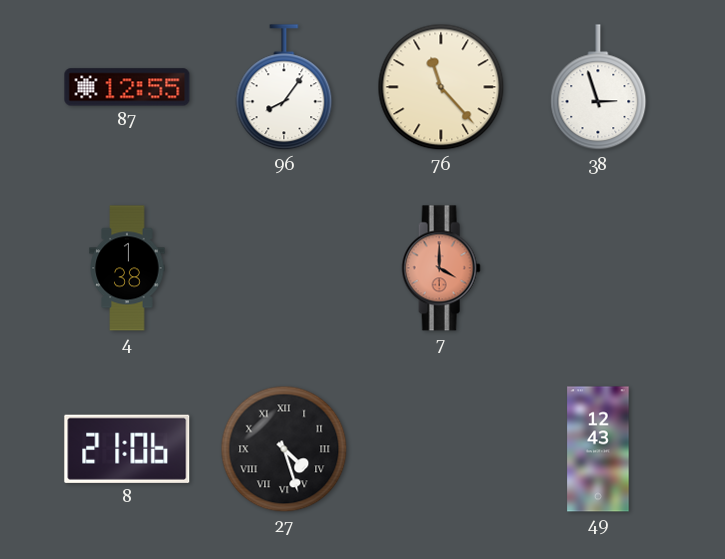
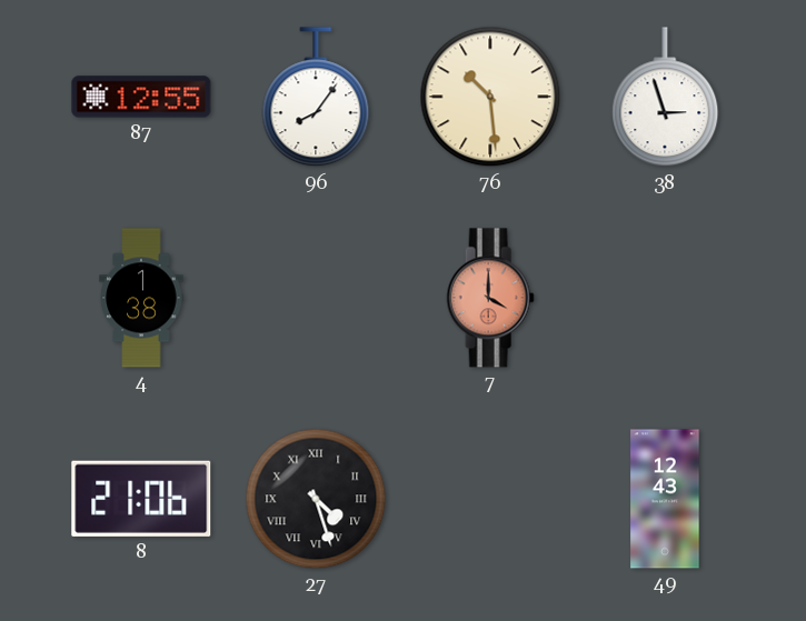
76: 11:23 -> 10:29
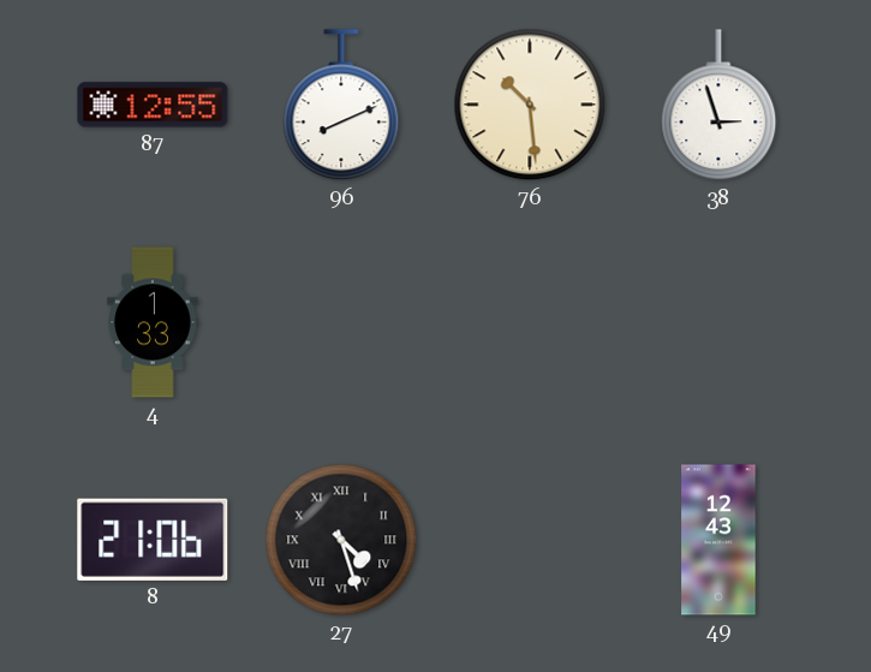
96: 8:06 -> 8:11
4: 1:38 -> 1:33
7: 4:00 -> none
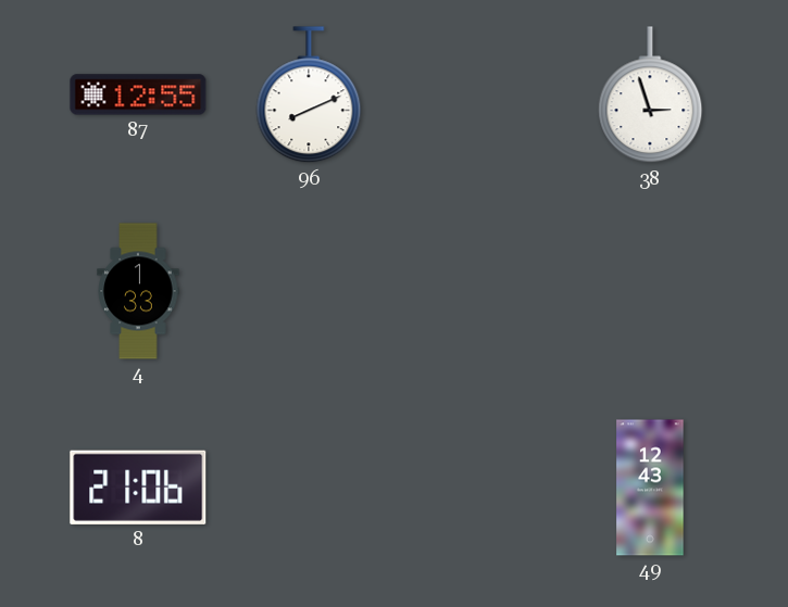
76: 10:29 -> none
27: 4:27 -> none
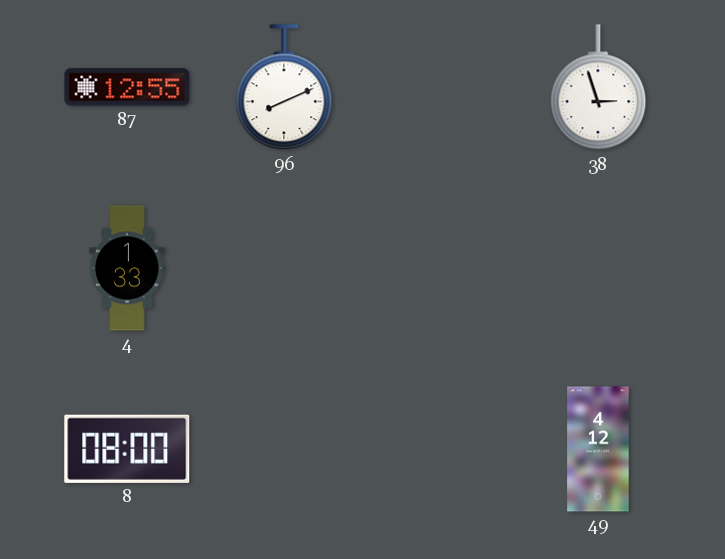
8: 21:06 -> 08:00
49: 12:43 -> 4:12
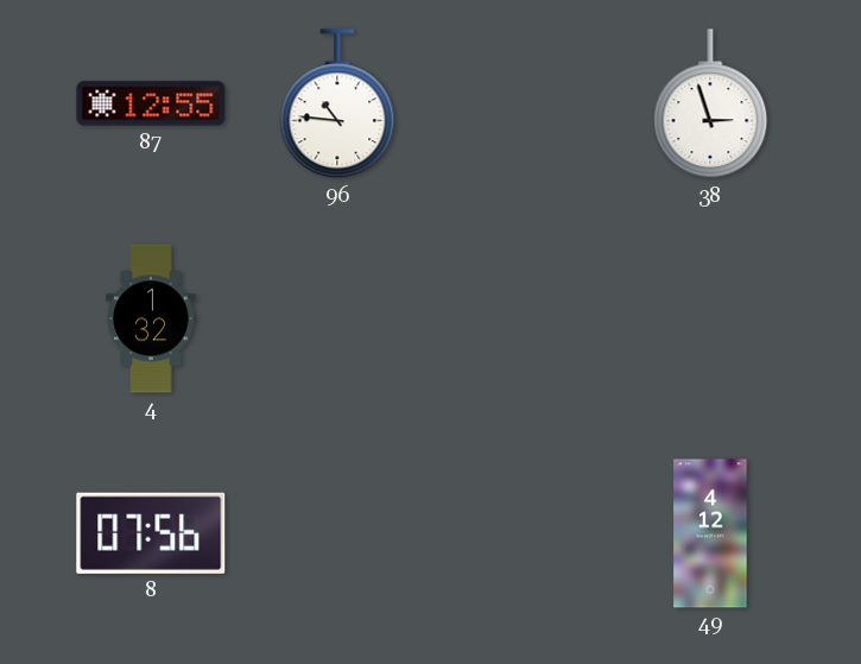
96: 8:11 -> 10:46
4: 1:33 -> 1:32
8: 08:00 -> 07:56
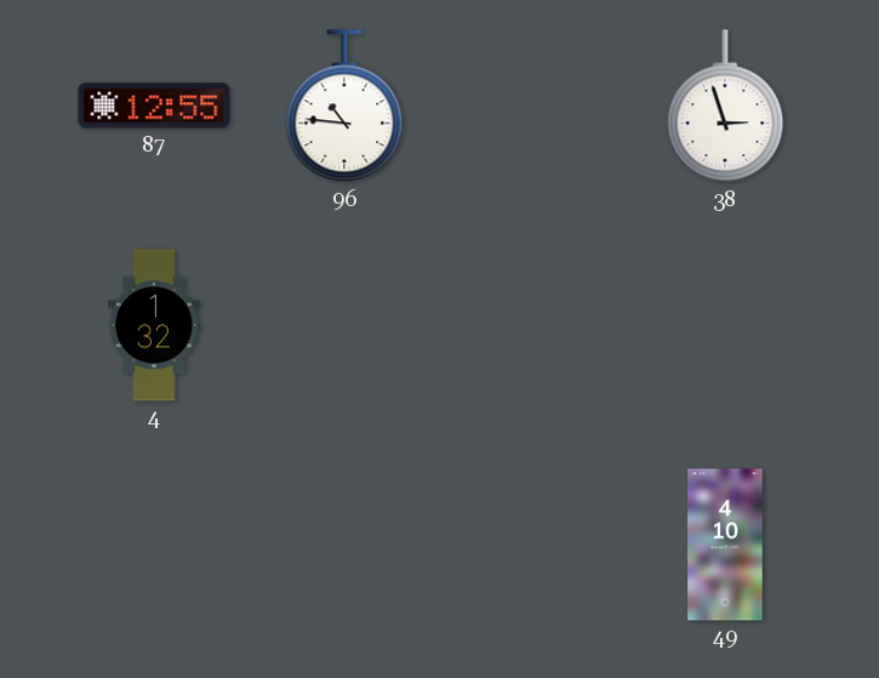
8: 07:56 -> none
49: 4:12 -> 4:10
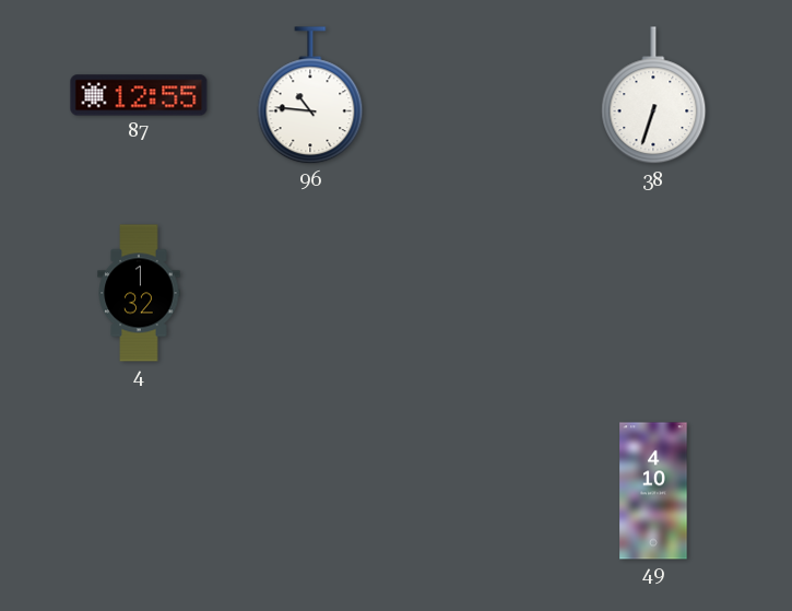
38: 2:57 -> 6:33
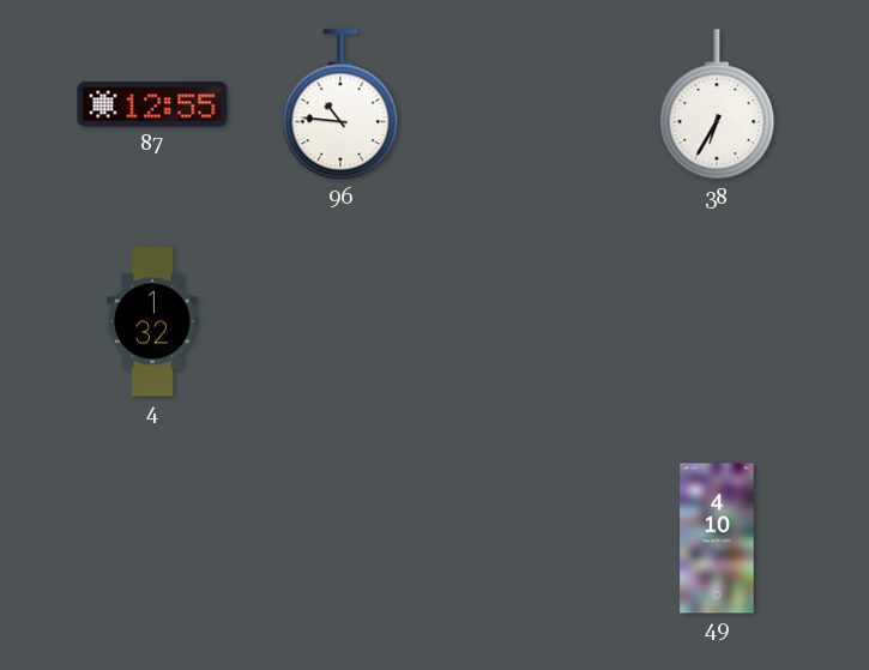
38: 6:33 -> 6:35
